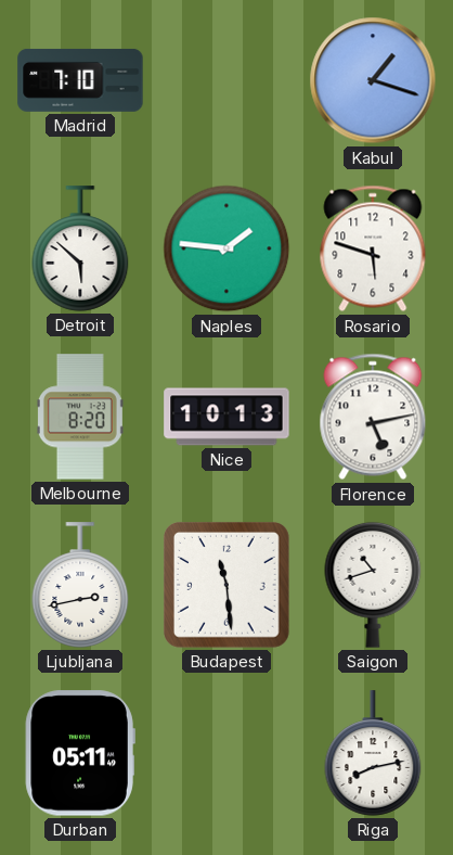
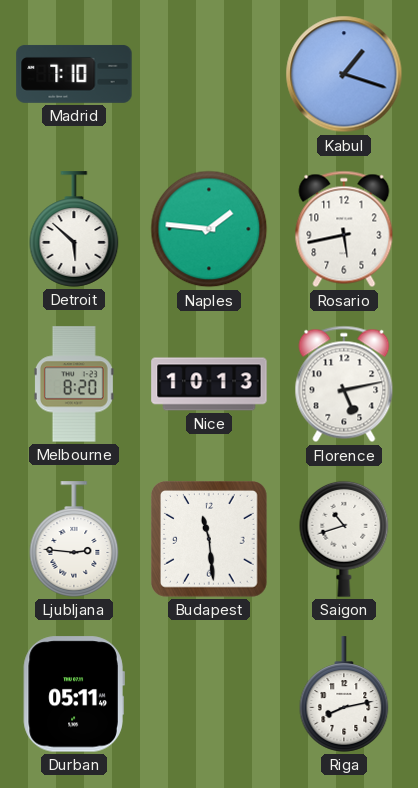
Rosario: 5:48 -> 5:43
Ljubljana: 2:43 -> 2:46
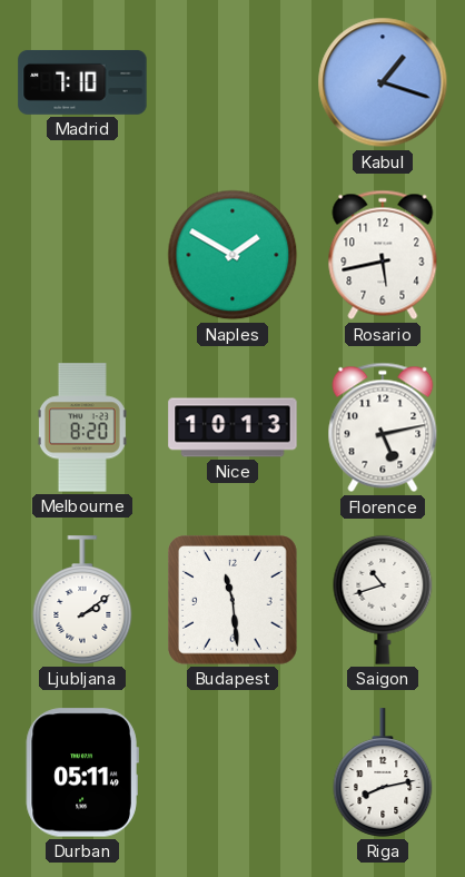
Detroit: 5:52 -> none
Naples: 1:46 -> 1:50
Ljubljana: 2:46 -> 2:09
